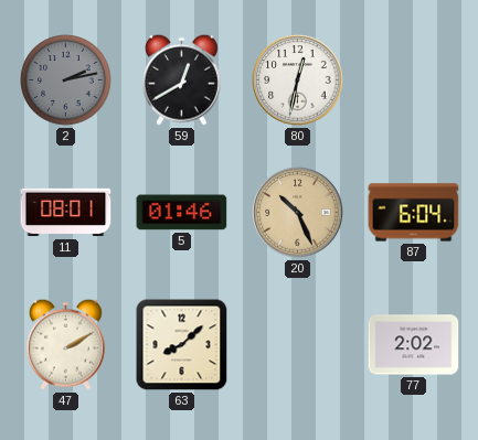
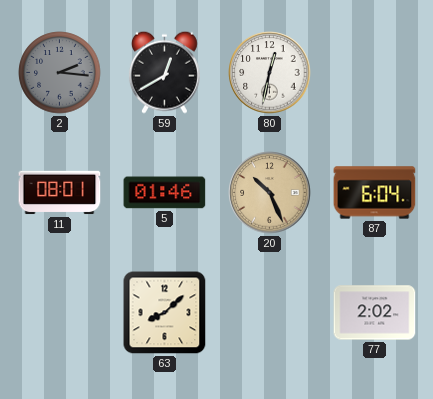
2: 2:13 -> 2:16
47: 2:10 -> none
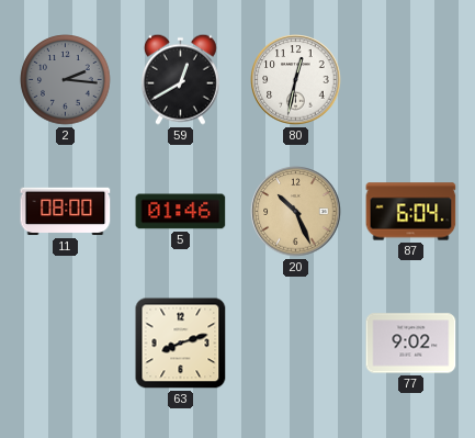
11: 08:01 -> 08:00
63: 8:08 -> 8:12
77: 2:02 -> 9:02
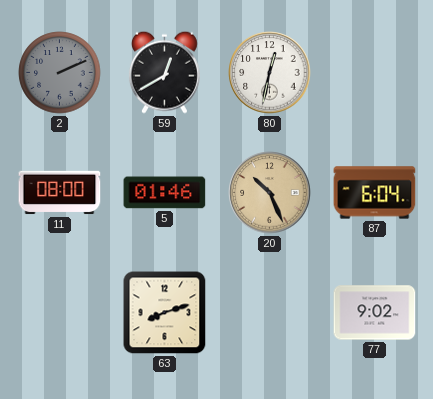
2: 2:16 -> 2:11
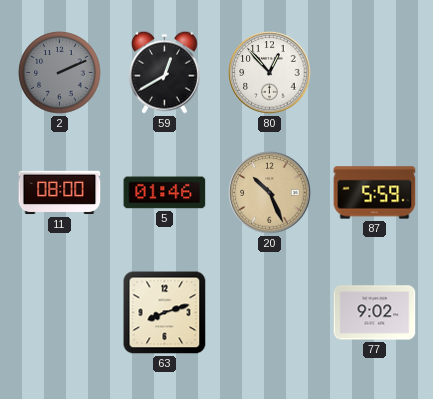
80: 12:32 -> 12:53
87: 6:04 -> 5:59
